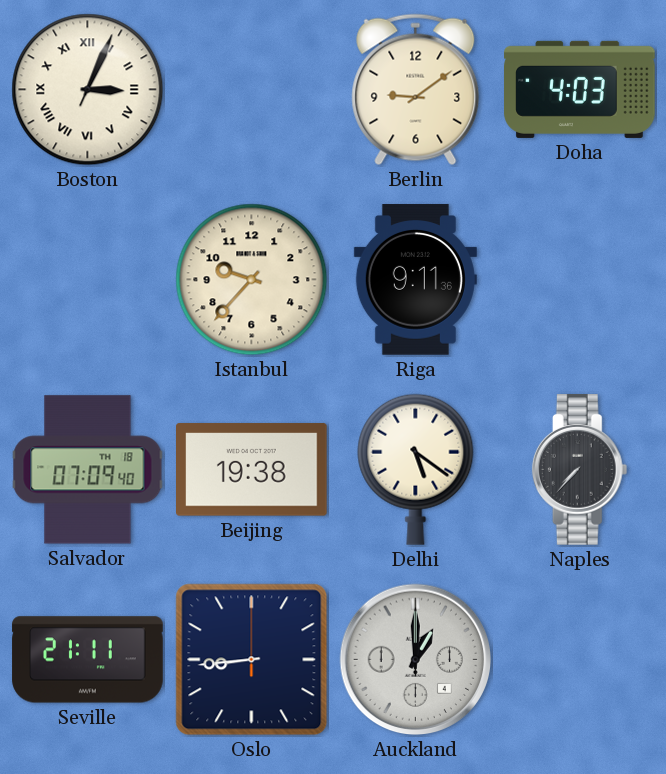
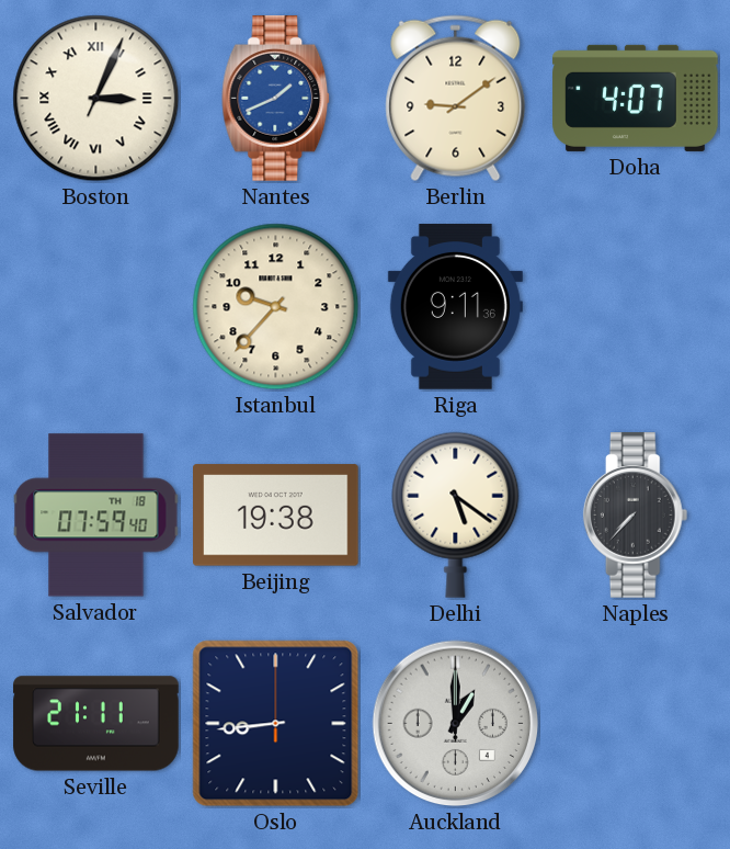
Nantes: none -> 1:41
Doha: 4:03 -> 4:07
Salvador: 07:09 -> 07:59
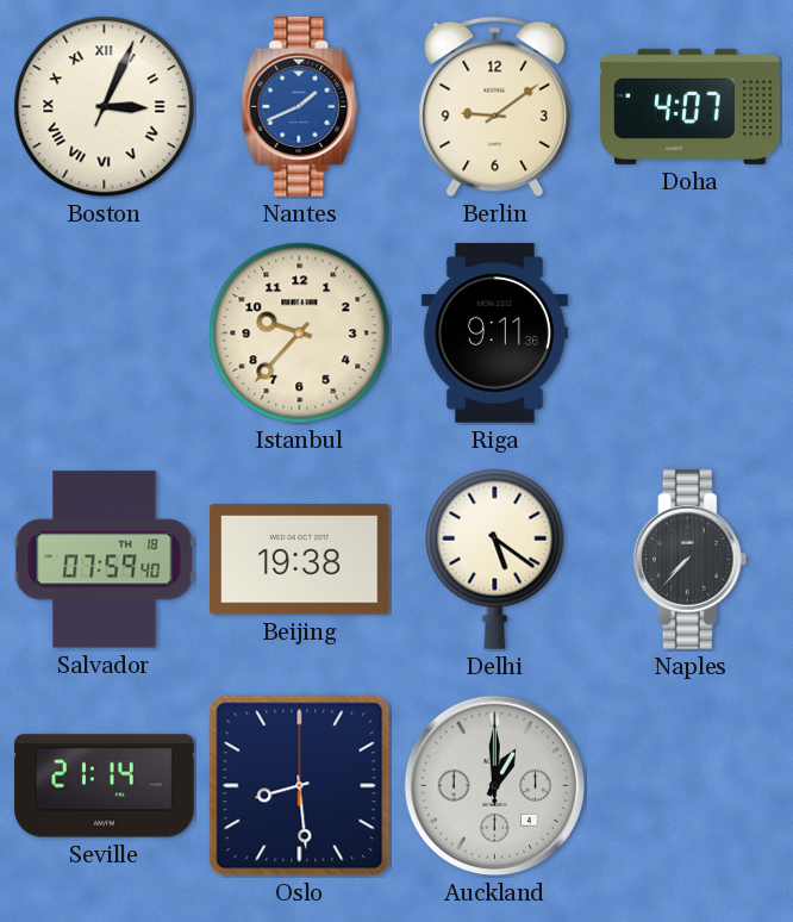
Seville: 21:11 -> 21:14
Oslo: 8:44 -> 8:29
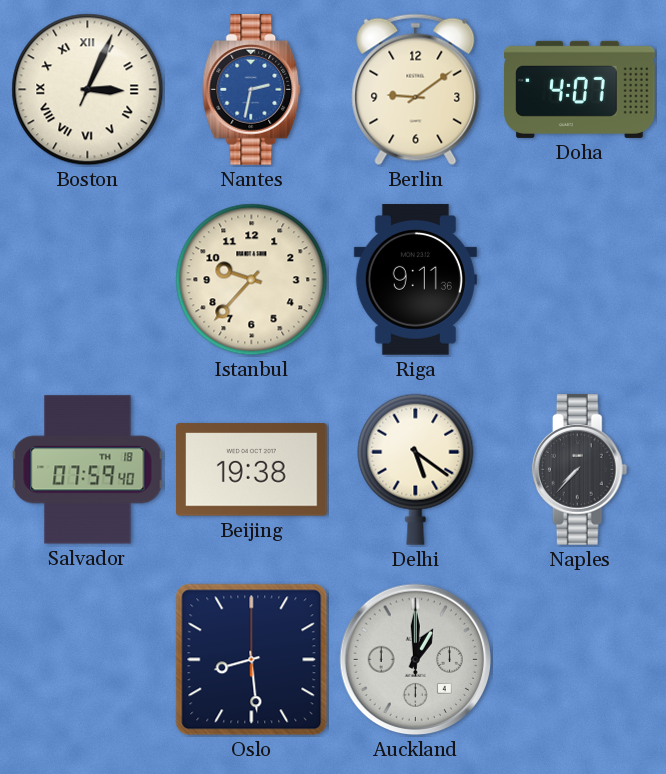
Nantes: 1:41 -> 2:32
Seville: 21:14 -> none
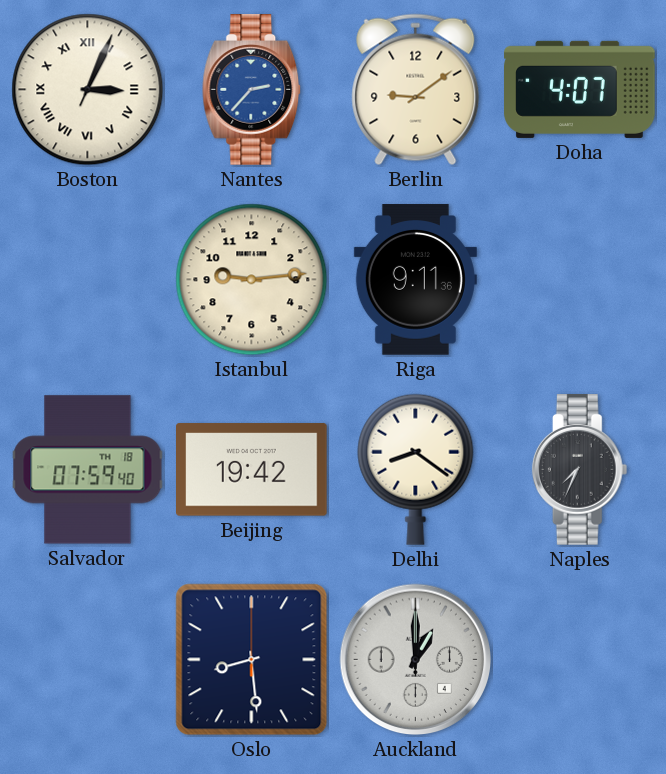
Nantes: 2:32 -> 2:37
Istanbul: 9:37 -> 9:14
Beijing: 19:38 -> 19:42
Delhi: 5:21 -> 8:21
Naples: 7:37 -> 7:34
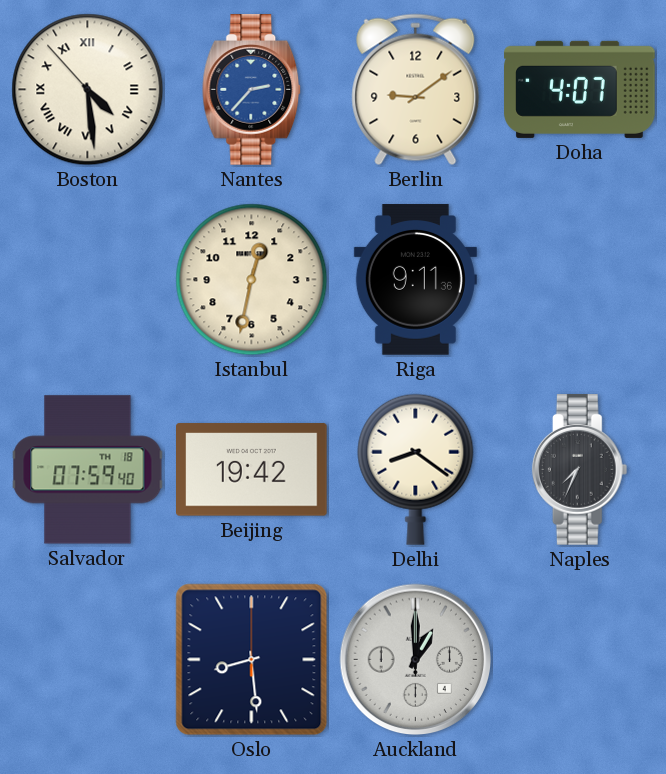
Boston: 3:04 -> 4:28
Istanbul: 9:14 -> 12:32
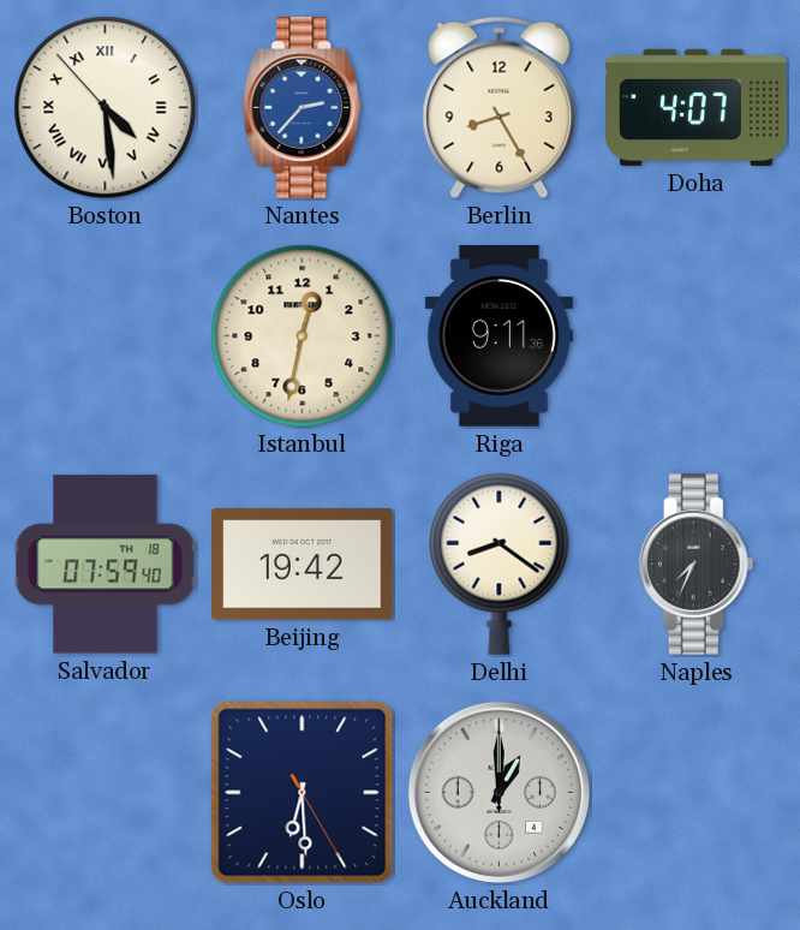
Berlin: 9:09 -> 8:25
Oslo: 8:29 -> 6:29
